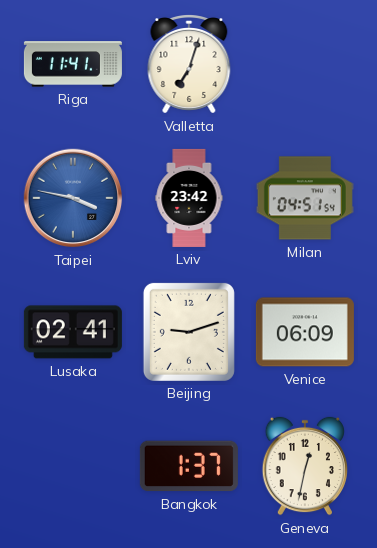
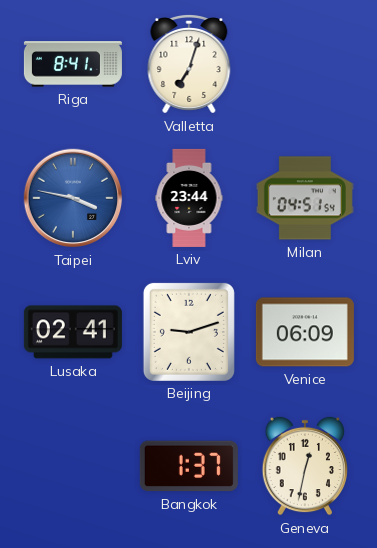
Riga: 11:41 -> 8:41
Lviv: 23:42 -> 23:44
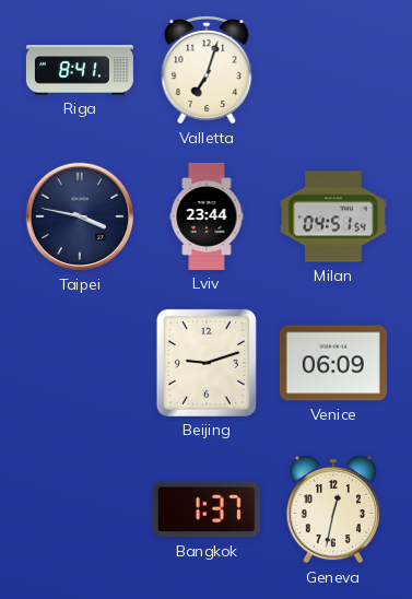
Taipei dial: blue -> navy
Lusaka: 02:41 -> none
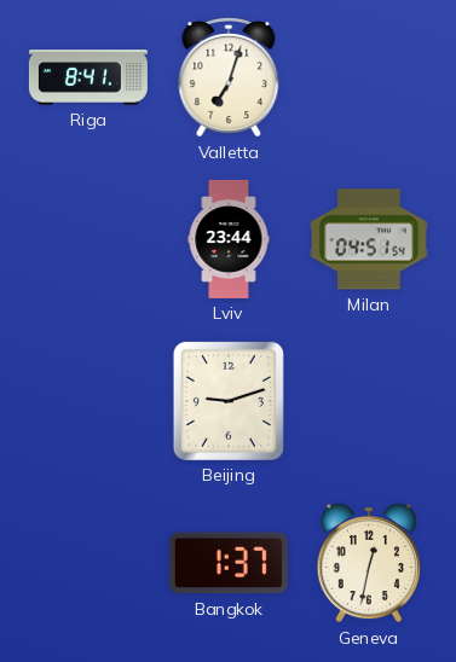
Taipei: 3:47 -> none
Venice: 06:09 -> none
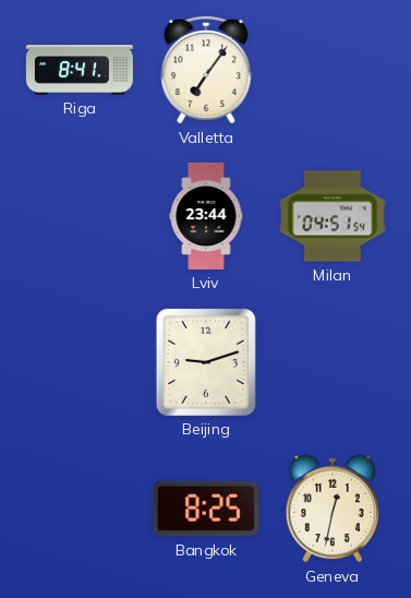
Valletta: 7:03 -> 7:06
Bangkok: 1:37 -> 8:25
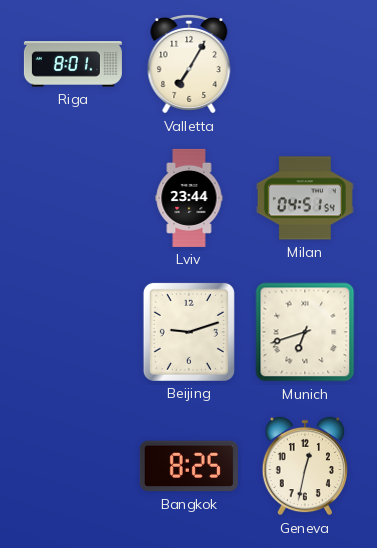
Riga: 8:41 -> 8:01
Valletta: 7:06 -> 7:05
Munich: none -> 6:42
